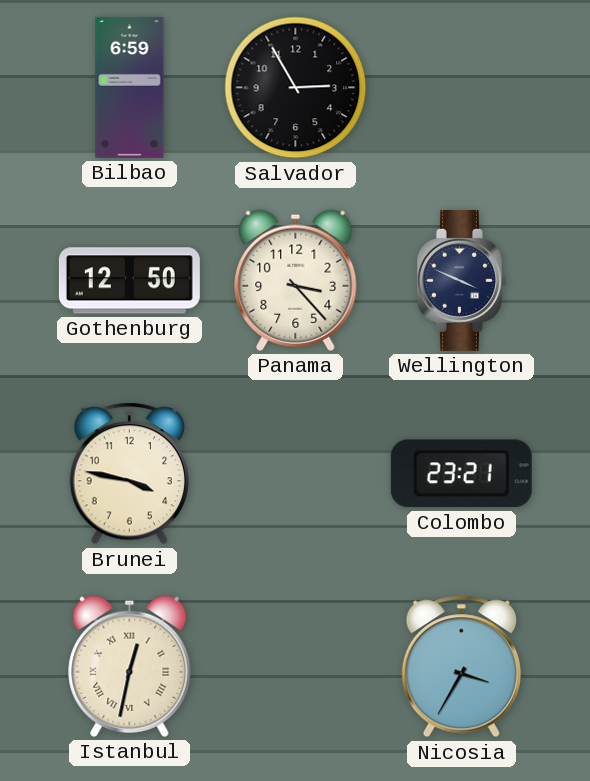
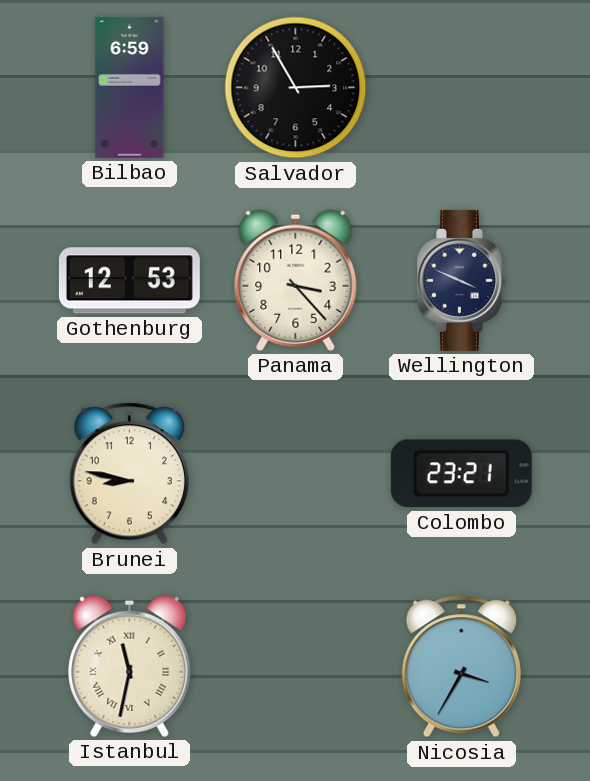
Gothenburg: 12:50 -> 12:53
Brunei: 3:47 -> 8:47
Istanbul: 12:32 -> 11:32
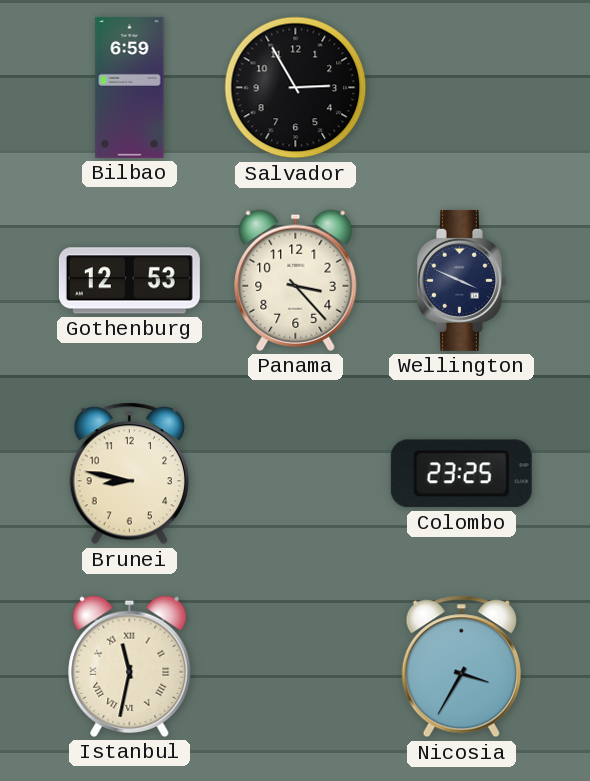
Colombo: 23:21 -> 23:25
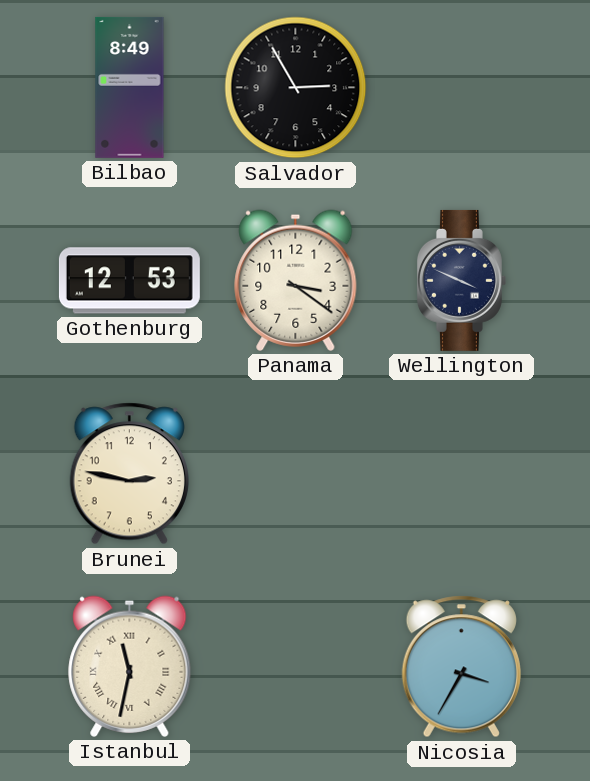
Bilbao: 6:59 -> 8:49
Panama: 3:23 -> 3:21
Brunei: 8:47 -> 2:47
Colombo: 23:25 -> none
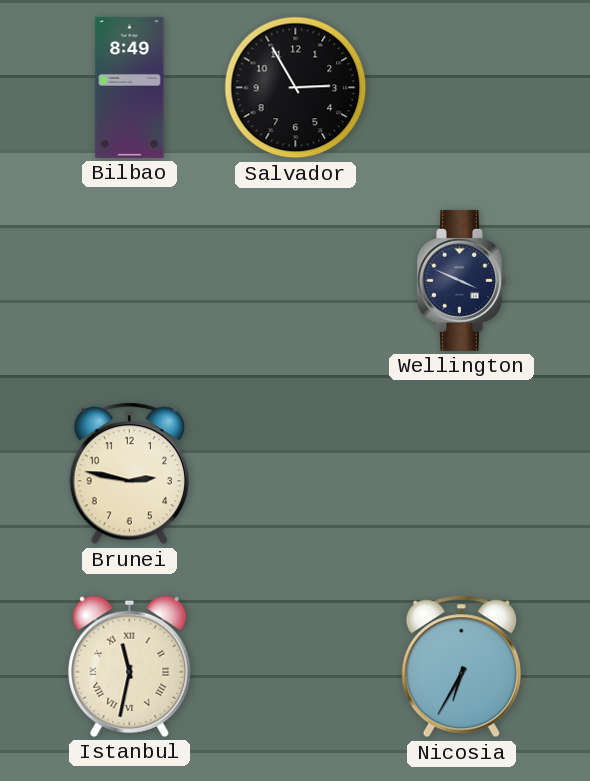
Gothenburg: 12:53 -> none
Panama: 3:21 -> none
Nicosia: 3:35 -> 6:35
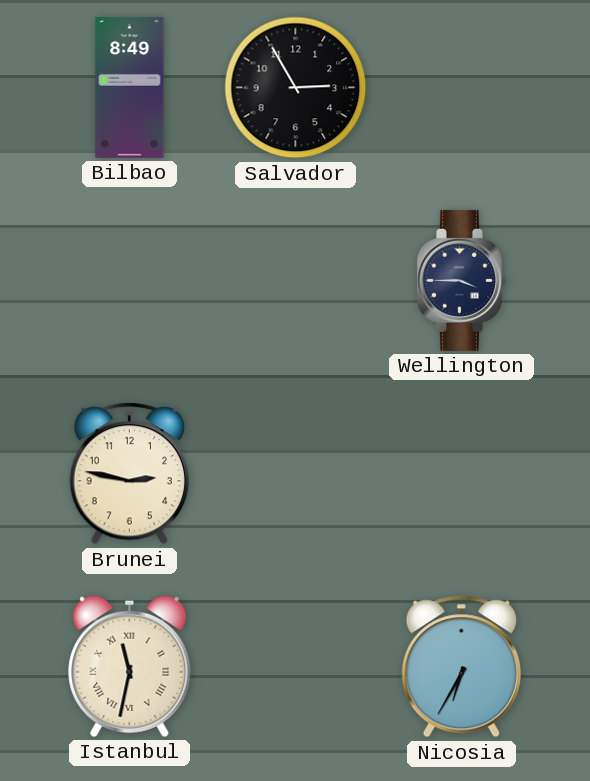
Wellington: 3:49 -> 3:45
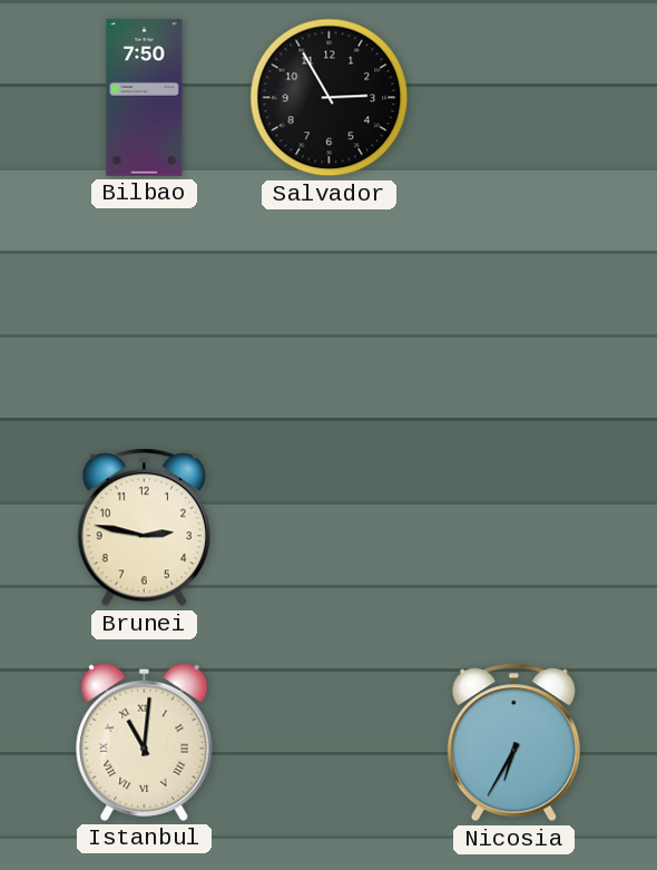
Bilbao: 8:49 -> 7:50
Wellington: 3:45 -> none
Istanbul: 11:32 -> 11:01
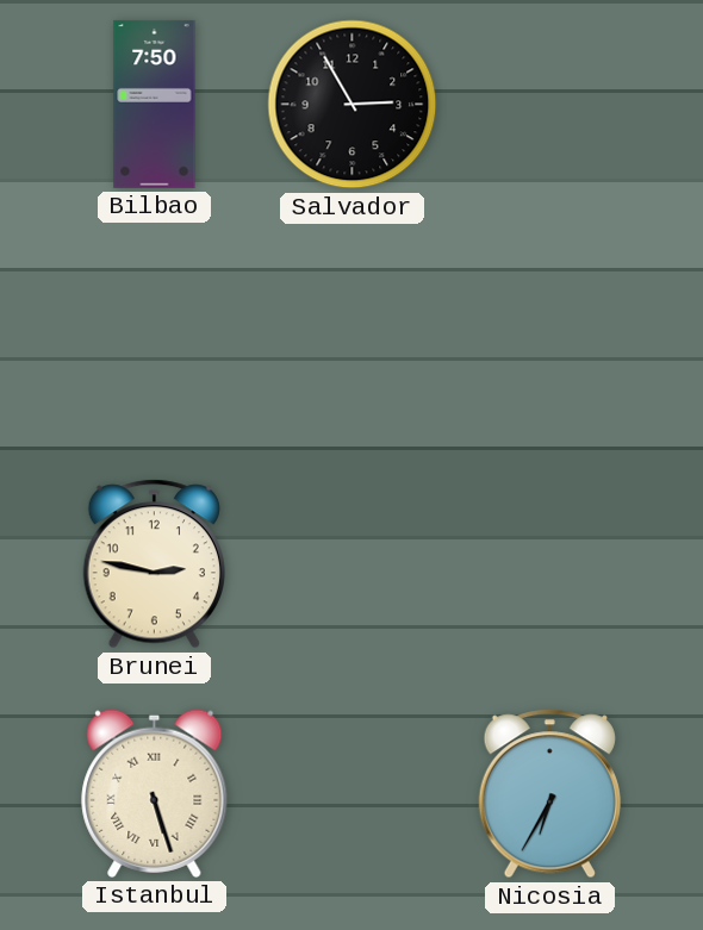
Istanbul: 11:01 -> 5:27
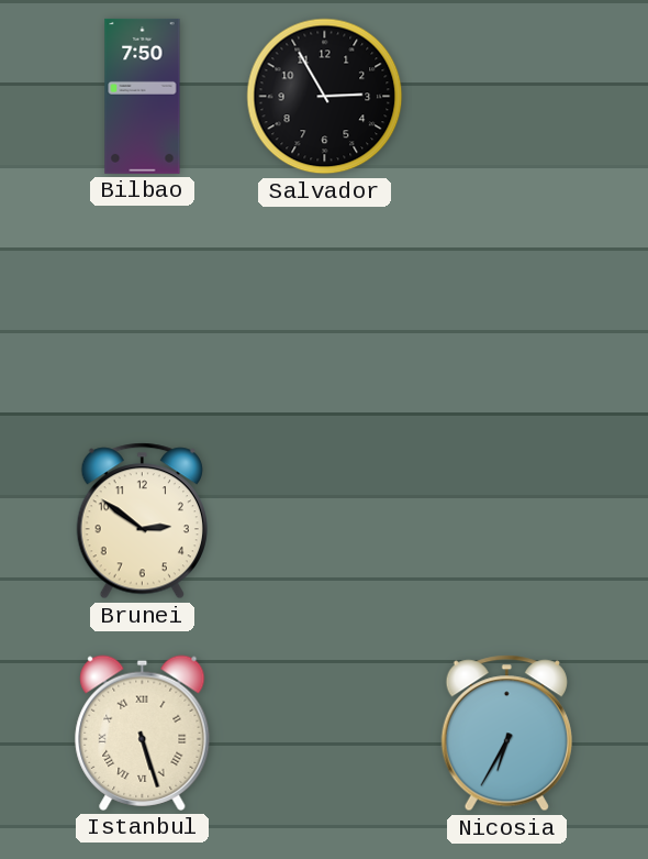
Brunei: 2:47 -> 2:51
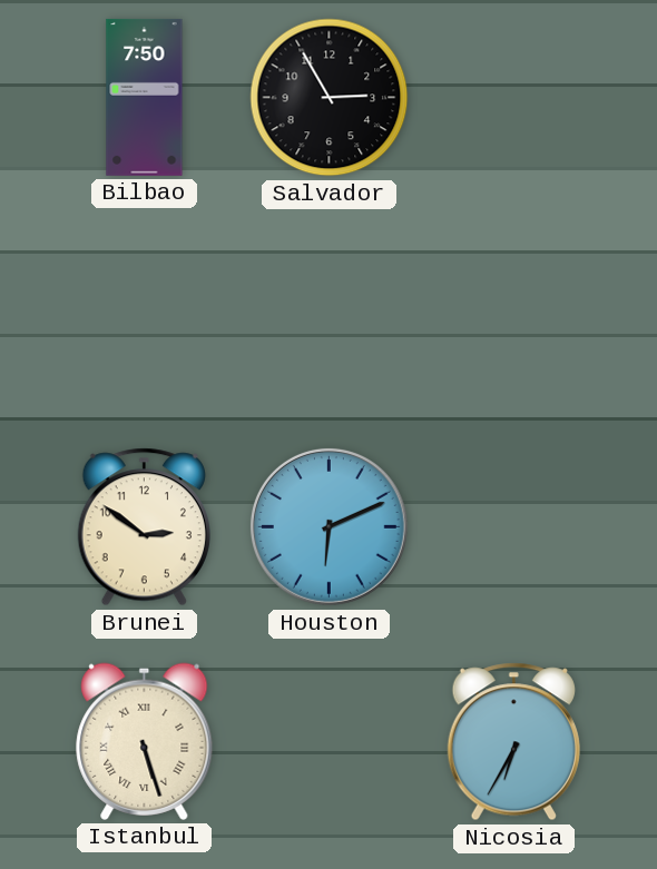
Houston: none -> 6:11
